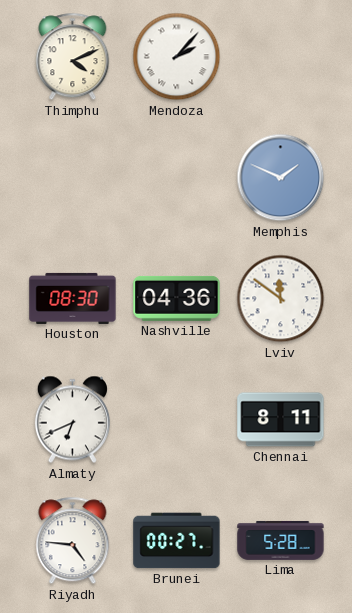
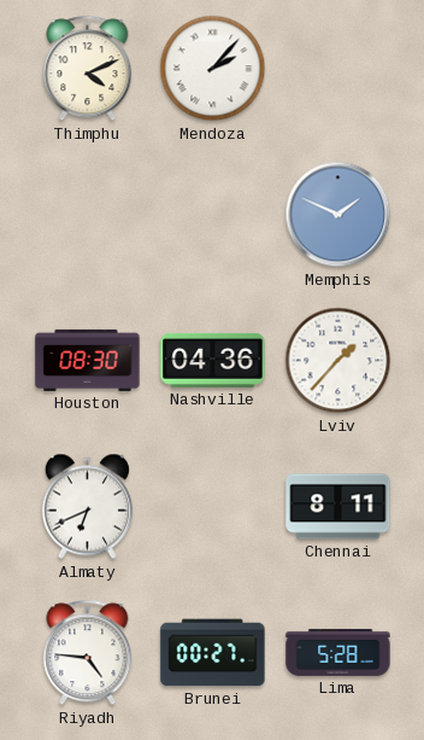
Lviv: 11:51 -> 1:37
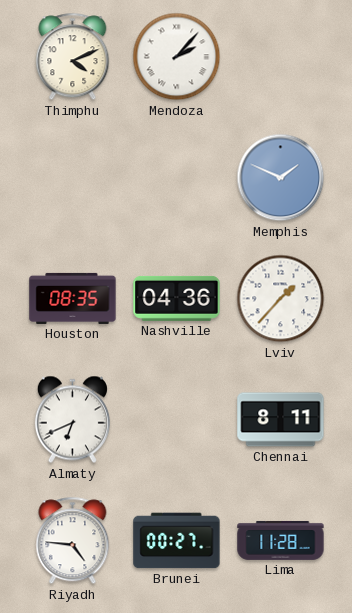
Houston: 08:30 -> 08:35
Lima: 5:28 -> 11:28
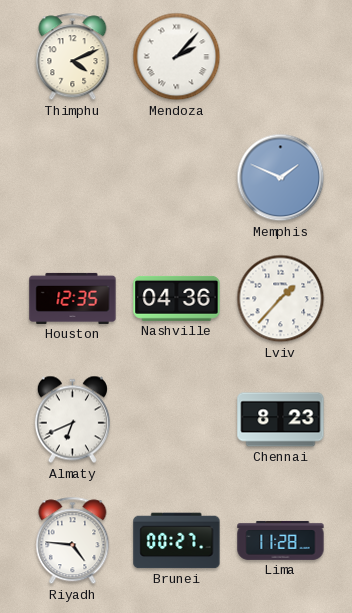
Houston: 08:35 -> 12:35
Chennai: 8:11 -> 8:23
